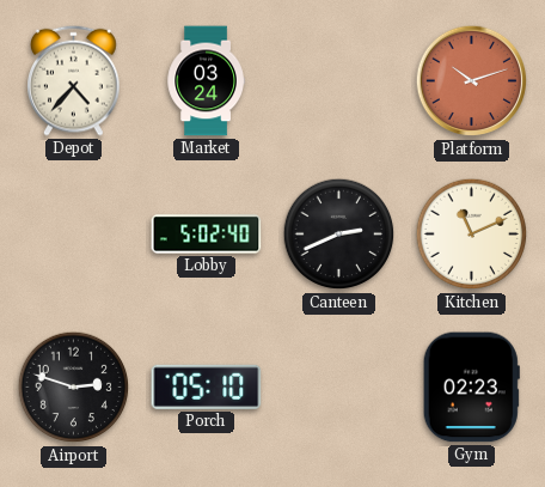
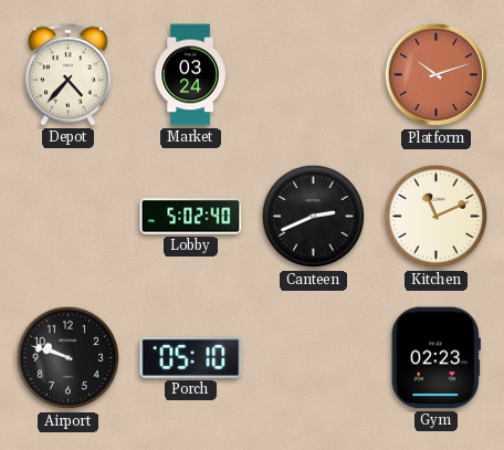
Airport: 2:48 -> 9:48
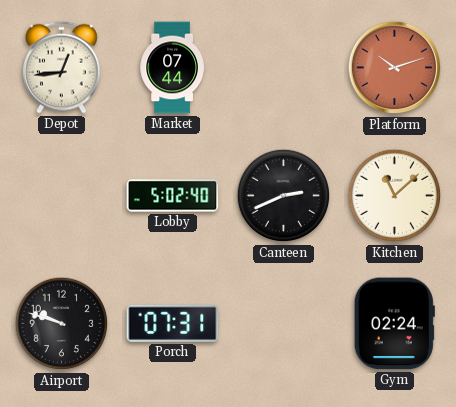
Depot: 4:37 -> 12:44
Market: 03:24 -> 07:44
Kitchen: 11:11 -> 11:08
Porch: 05:10 -> 07:31
Gym: 02:23 -> 02:24
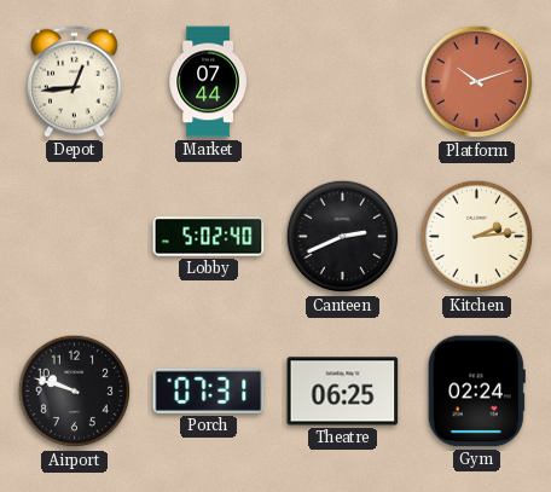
Kitchen: 11:08 -> 2:14
Theatre: none -> 06:25
